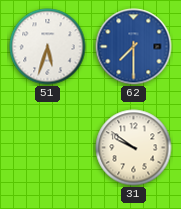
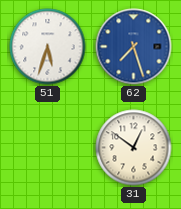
62: 7:30 -> 7:27
31: 9:51 -> 12:51
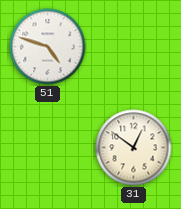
51: 5:33 -> 4:48
62: 7:27 -> none
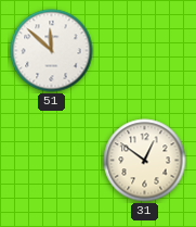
51: 4:48 -> 11:52
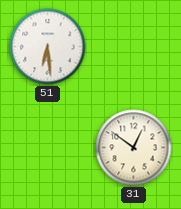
51: 11:52 -> 6:29
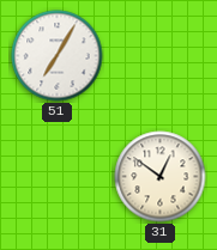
51: 6:29 -> 7:05
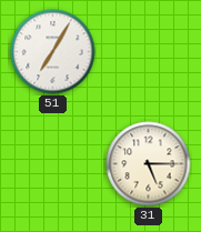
31: 12:51 -> 5:15
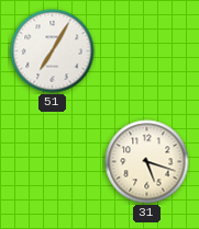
31: 5:15 -> 5:18
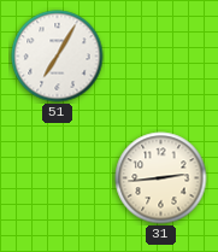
31: 5:18 -> 2:44
